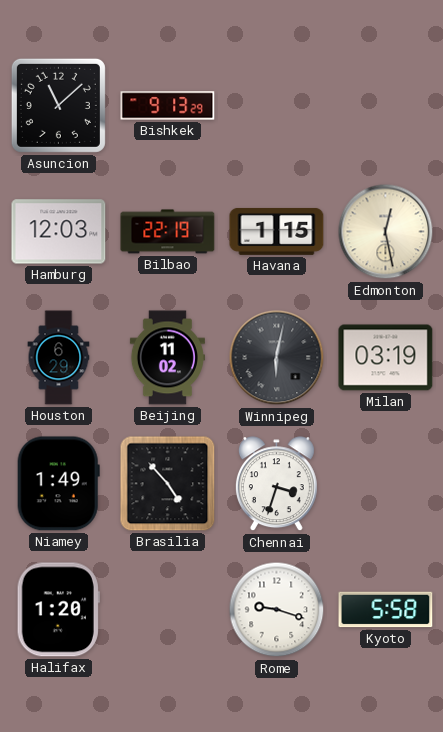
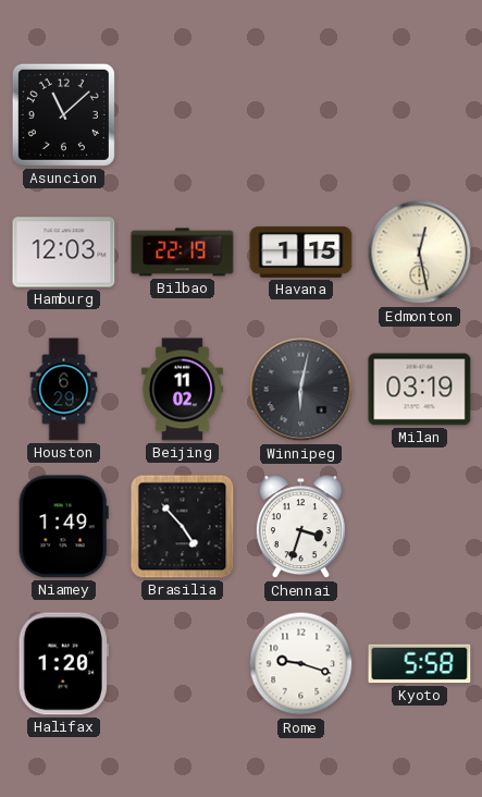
Bishkek: 9:13 -> none
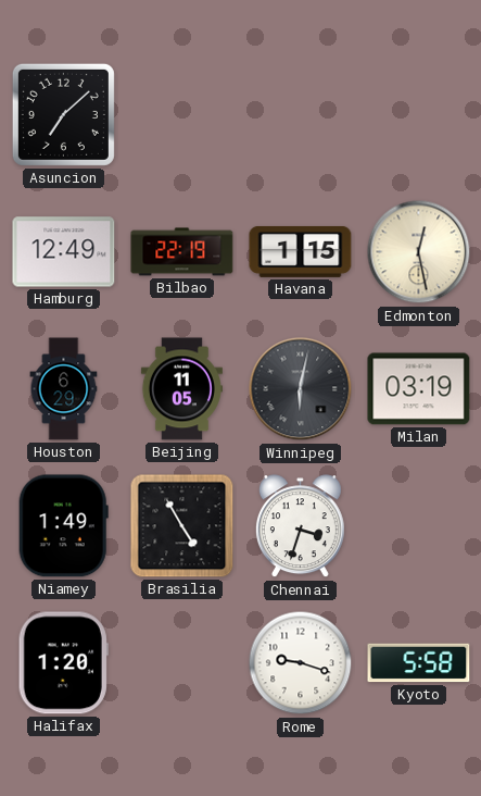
Asuncion: 11:08 -> 7:08
Hamburg: 12:03 -> 12:49
Beijing: 11:02 -> 11:05
Brasilia: 4:53 -> 4:55
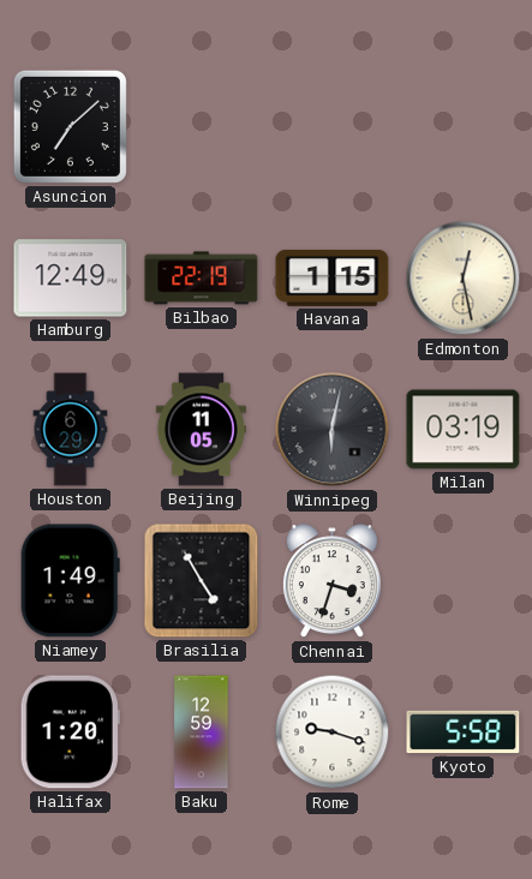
Baku: none -> 12:59
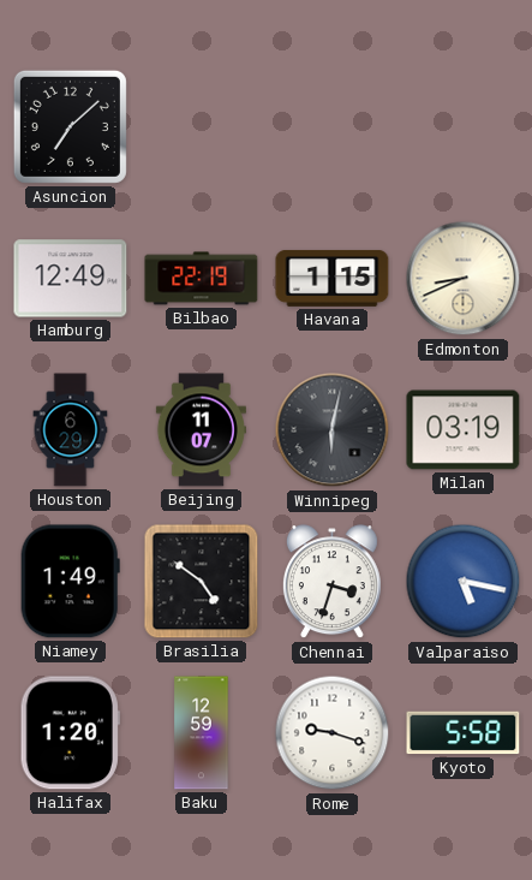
Edmonton: 12:28 -> 8:41
Beijing: 11:05 -> 11:07
Brasilia: 4:55 -> 4:51
Valparaiso: none -> 5:17
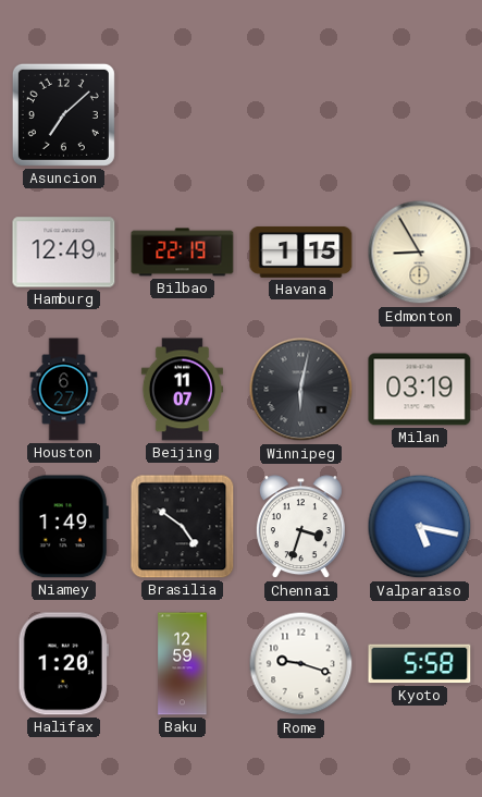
Edmonton: 8:41 -> 8:55
Houston: 6:29 -> 6:27
